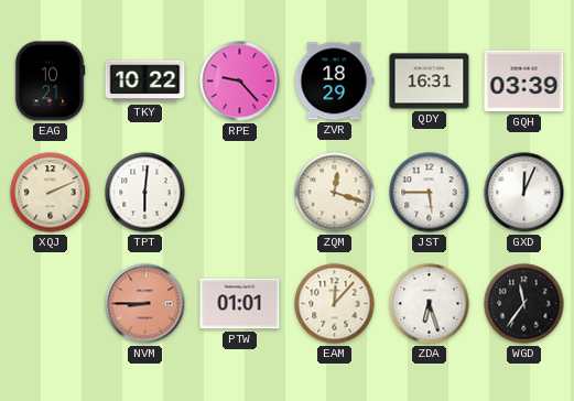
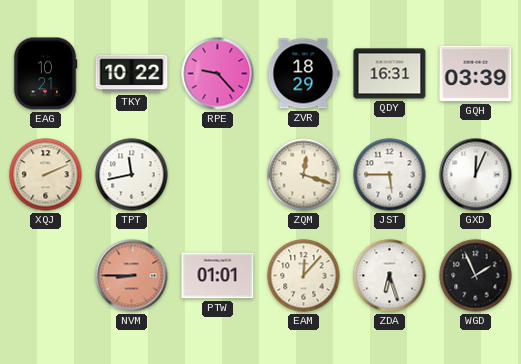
TPT: 6:01 -> 11:43
WGD: 11:36 -> 1:56
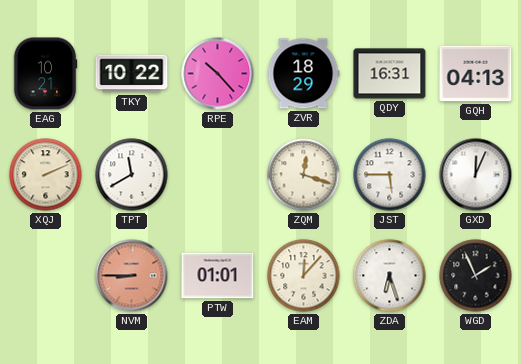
RPE: 9:23 -> 10:23
GQH: 03:39 -> 04:13
TPT: 11:43 -> 11:40
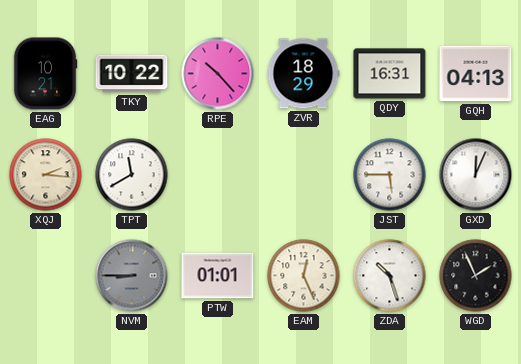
XQJ: 2:11 -> 2:16
ZQM: 12:18 -> none
NVM dial: salmon -> grey
EAM: 12:07 -> 12:26
ZDA: 6:27 -> 10:27
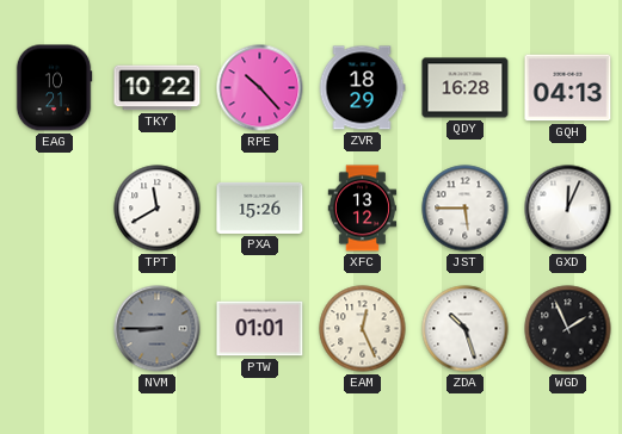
QDY: 16:31 -> 16:28
XQJ: 2:16 -> none
PXA: none -> 15:26
XFC: none -> 13:12
